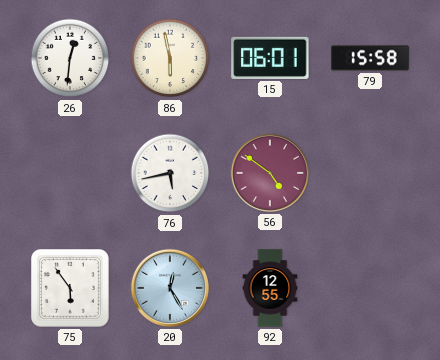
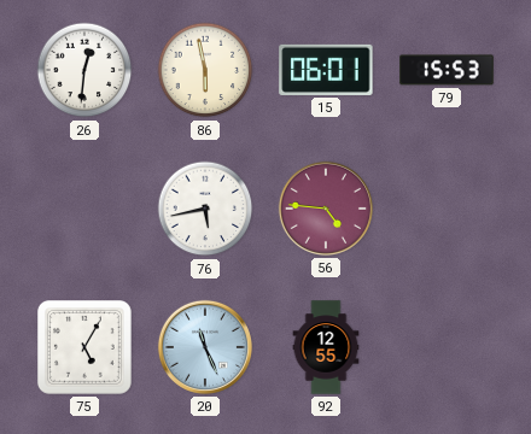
79: 15:58 -> 15:53
56: 4:51 -> 4:46
75: 5:54 -> 5:05
20: 12:25 -> 11:26
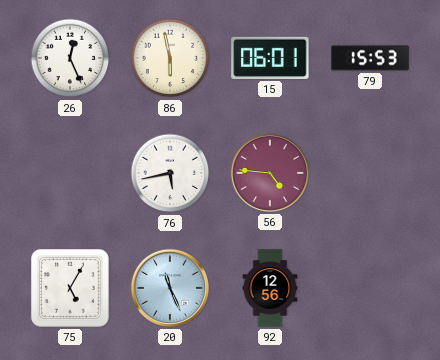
26: 12:31 -> 12:26
92: 12:55 -> 12:56
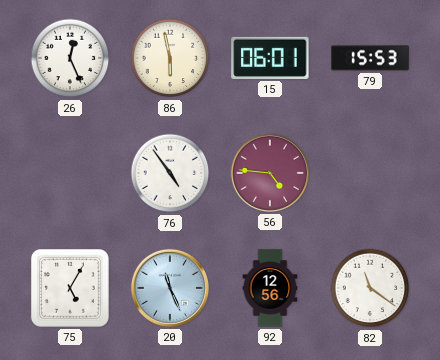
76: 5:43 -> 4:54
82: none -> 11:21
